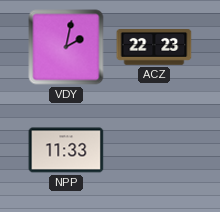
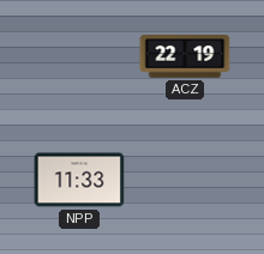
VDY: 2:02 -> none
ACZ: 22:23 -> 22:19
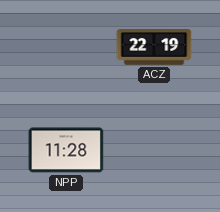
NPP: 11:33 -> 11:28
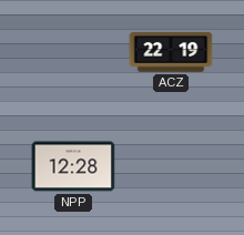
NPP: 11:28 -> 12:28
